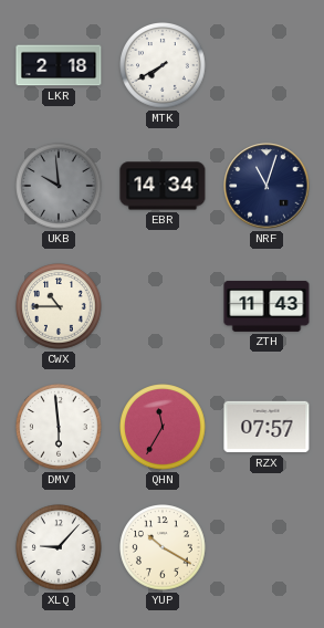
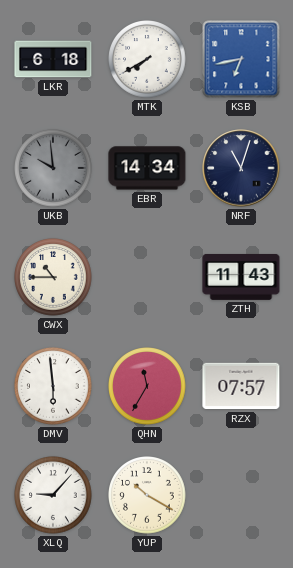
LKR: 2:18 -> 6:18
KSB: none -> 6:43
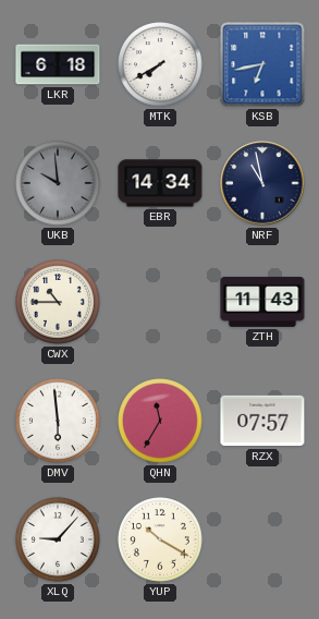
NRF: 11:03 -> 10:58
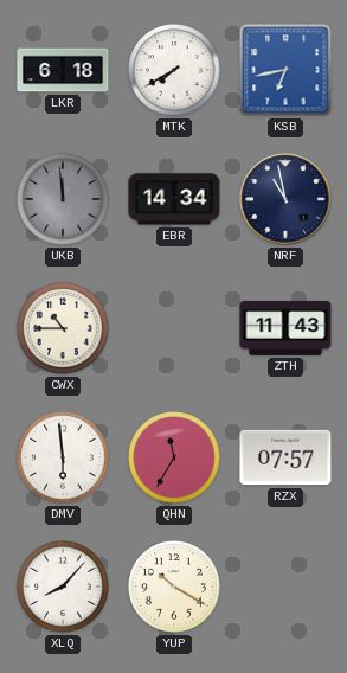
UKB: 9:59 -> 11:59
XLQ: 9:07 -> 8:07
